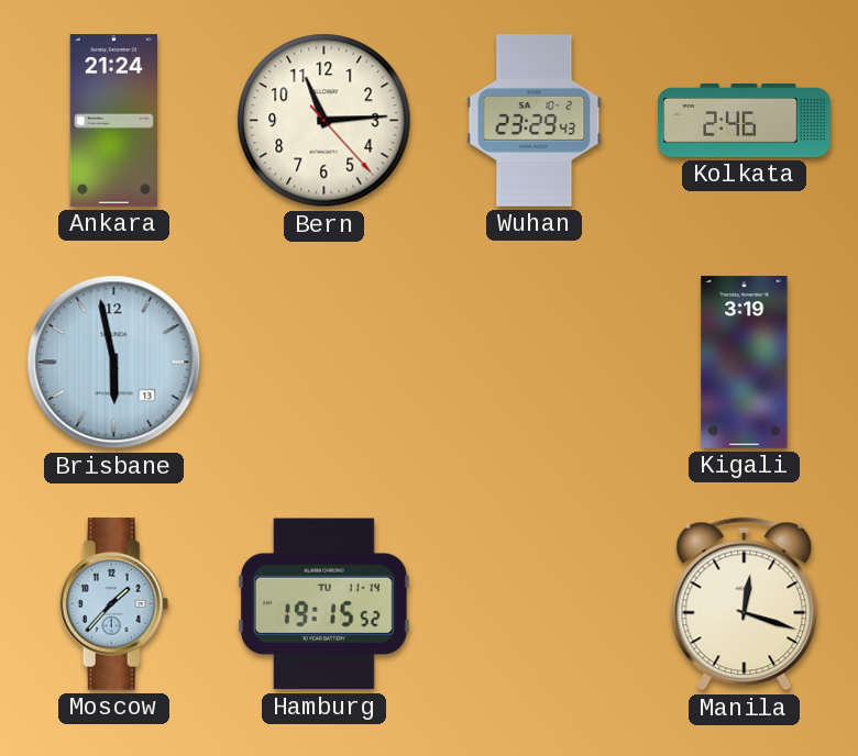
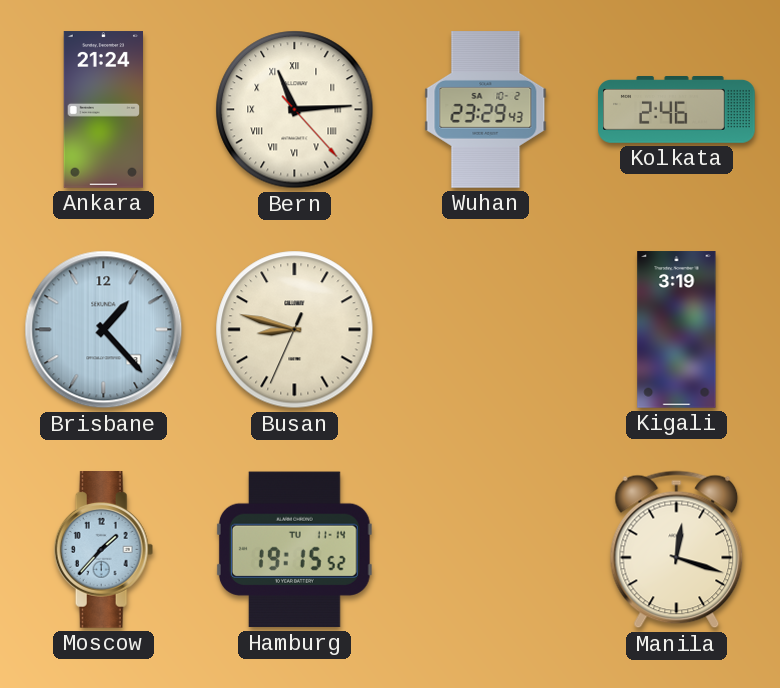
Bern numerals: Arabic -> Roman
Brisbane: 5:58 -> 1:23
Busan: none -> 8:47
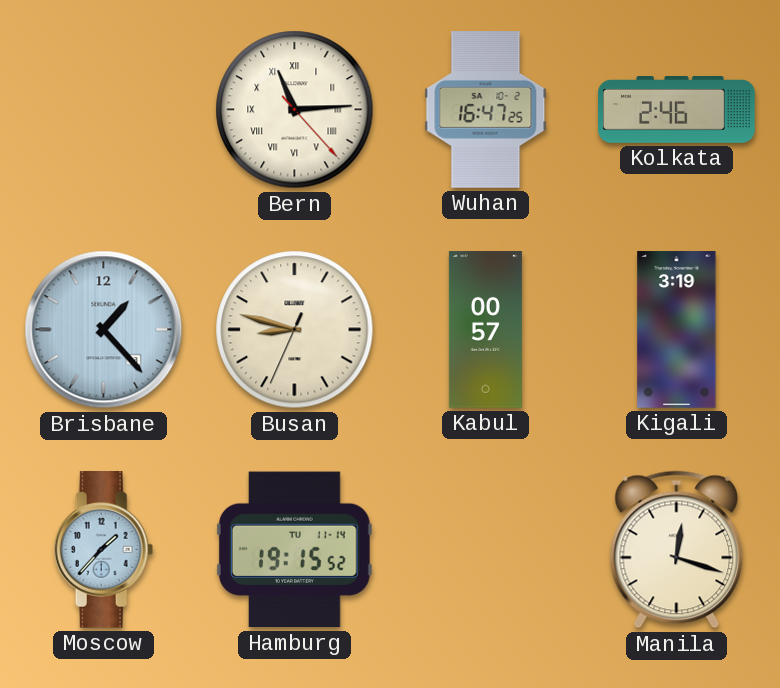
Ankara: 21:24 -> none
Wuhan: 23:29 -> 16:47
Kabul: none -> 00:57
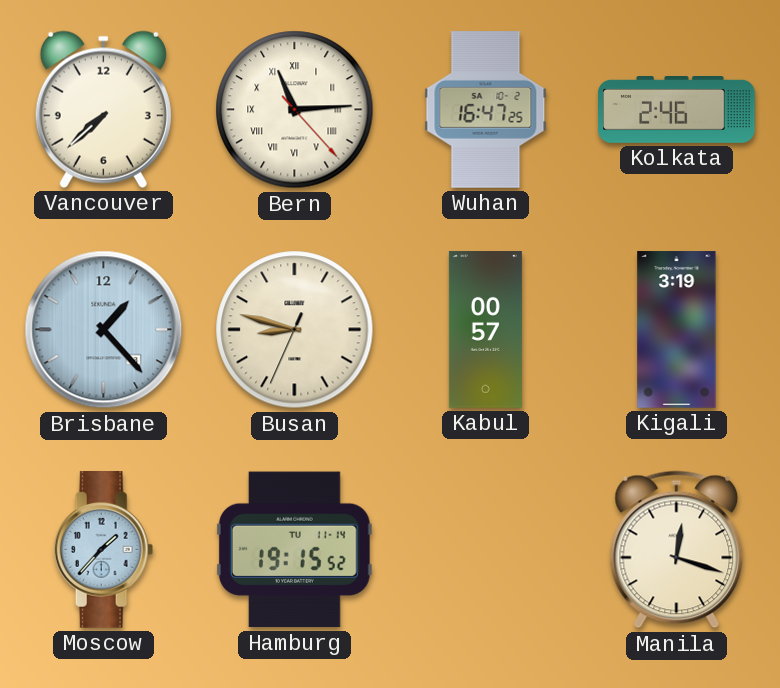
Vancouver: none -> 7:38
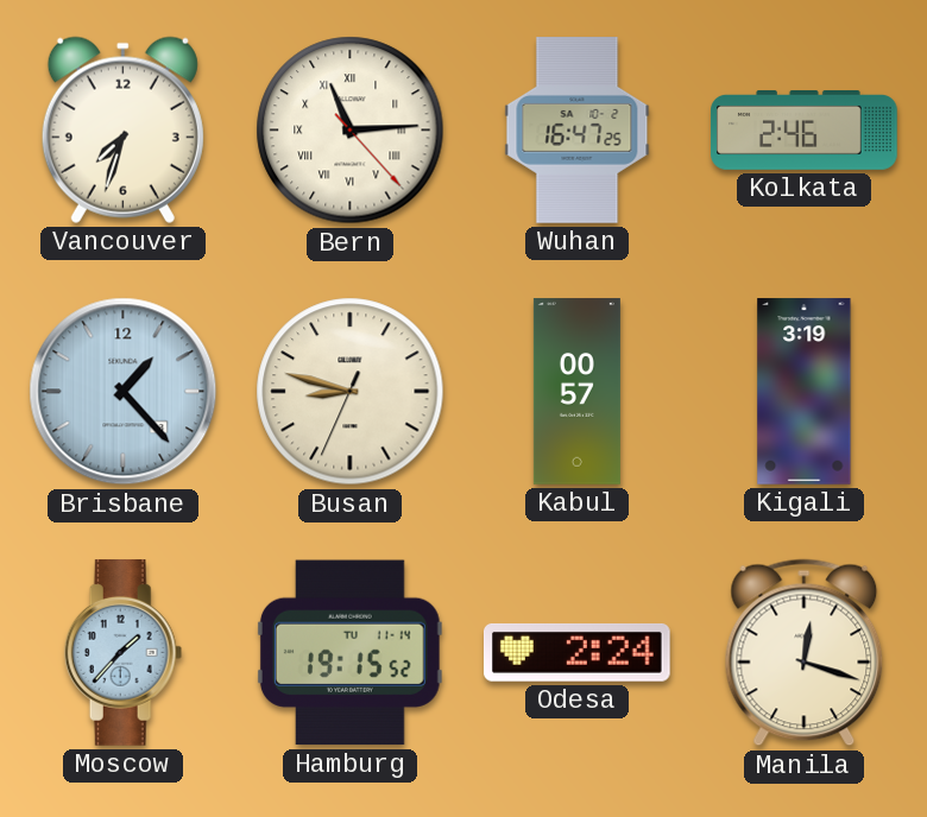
Vancouver: 7:38 -> 7:33
Odesa: none -> 2:24
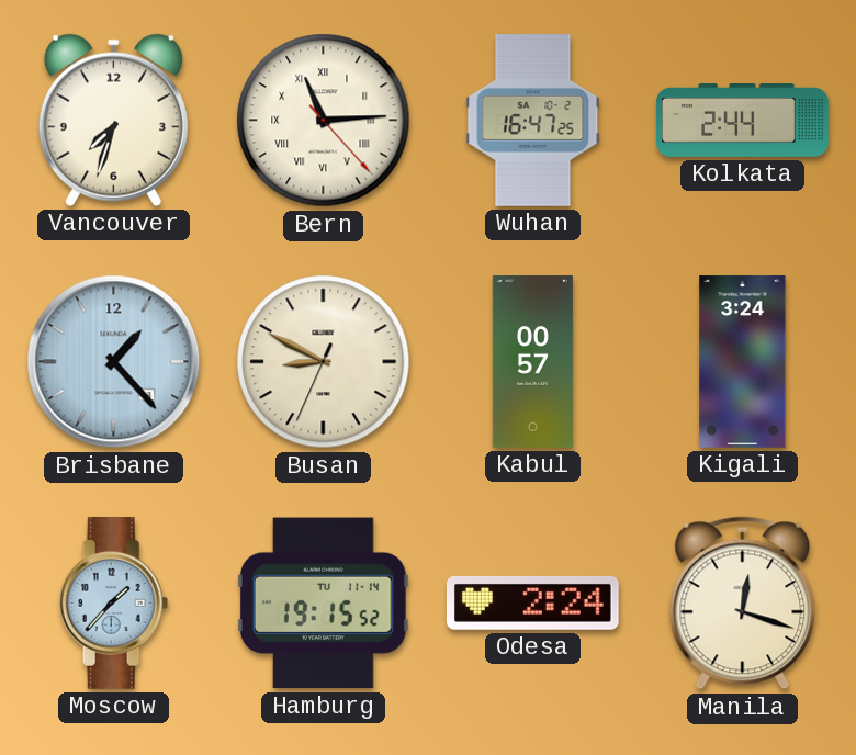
Kolkata: 2:46 -> 2:44
Busan: 8:47 -> 8:49
Kigali: 3:19 -> 3:24
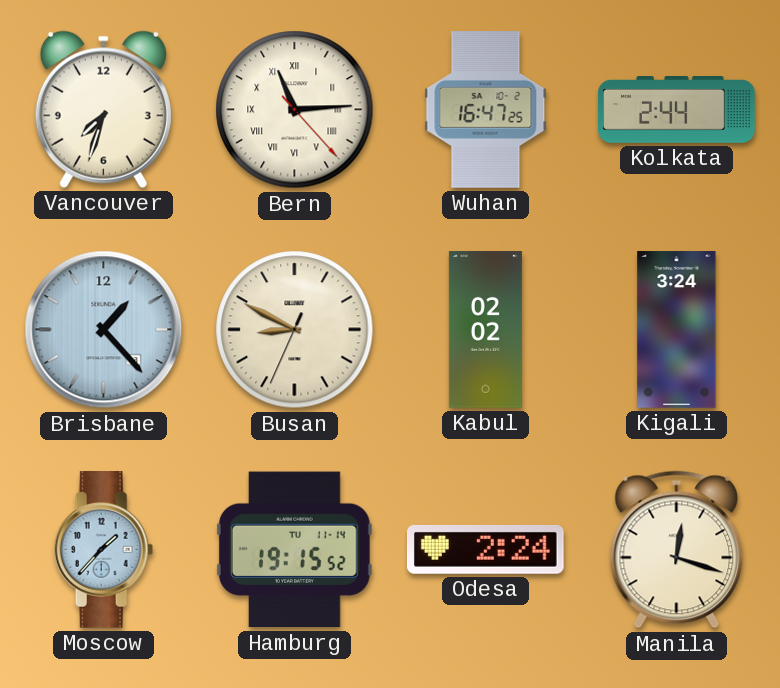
Kabul: 00:57 -> 02:02
